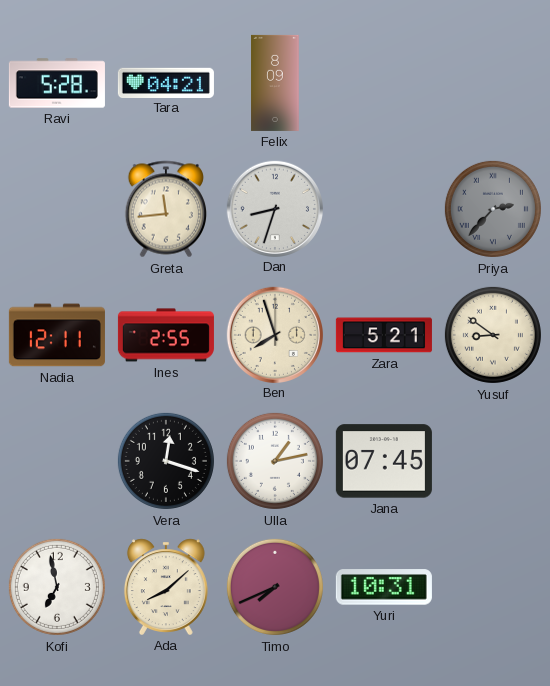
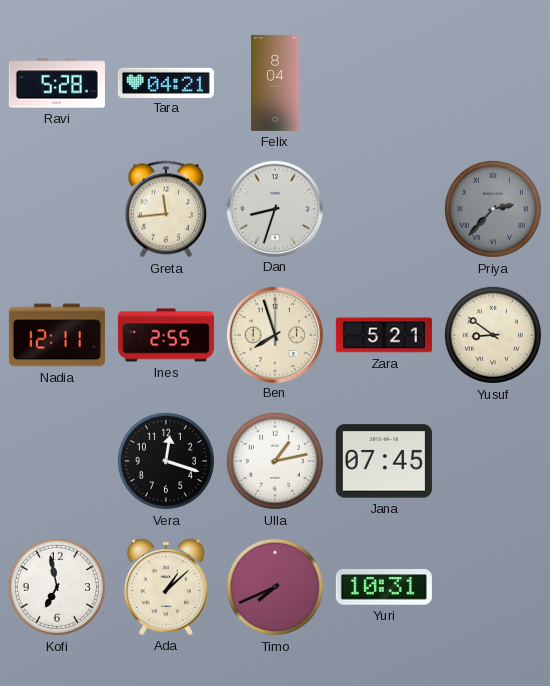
Felix: 8:09 -> 8:04
Ada: 8:08 -> 1:08
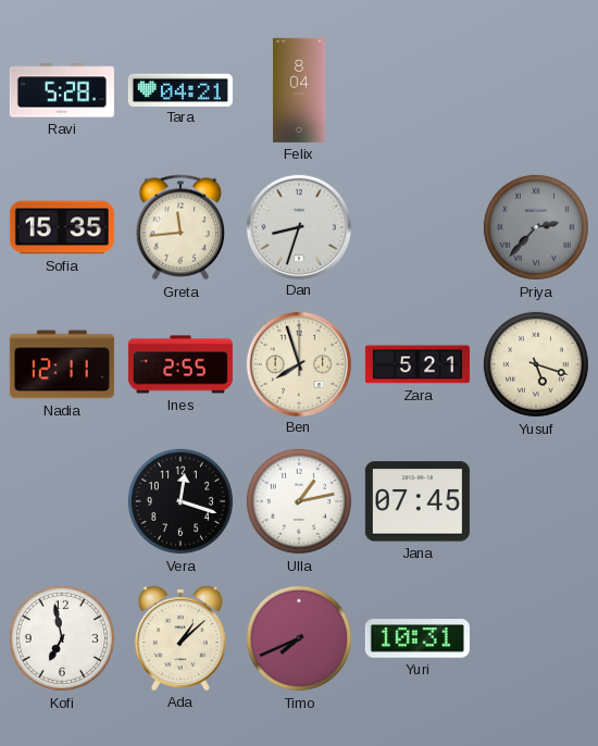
Sofia: none -> 15:35
Yusuf: 8:51 -> 5:18
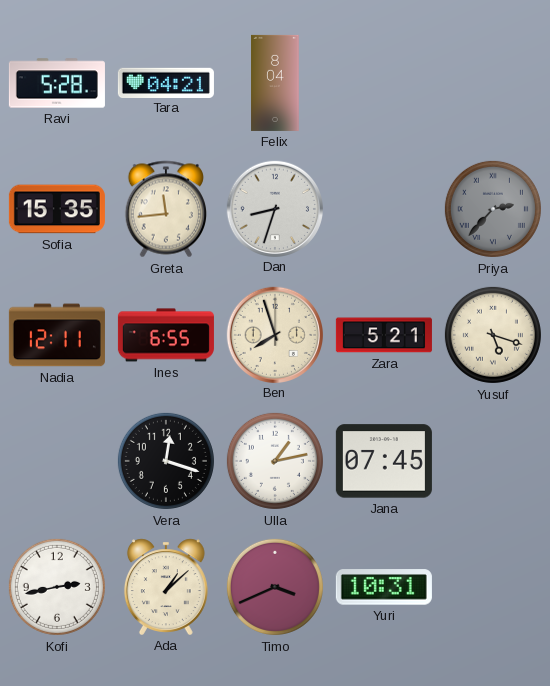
Ines: 2:55 -> 6:55
Kofi: 6:58 -> 2:43
Timo: 7:41 -> 3:41
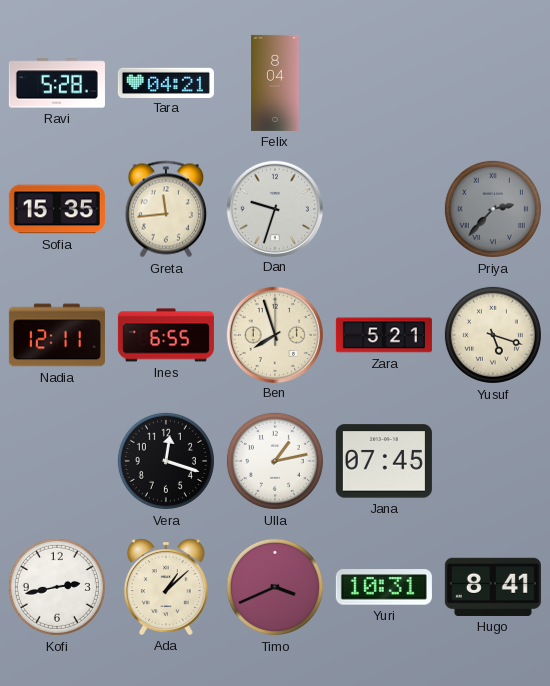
Dan: 8:33 -> 9:33
Hugo: none -> 8:41
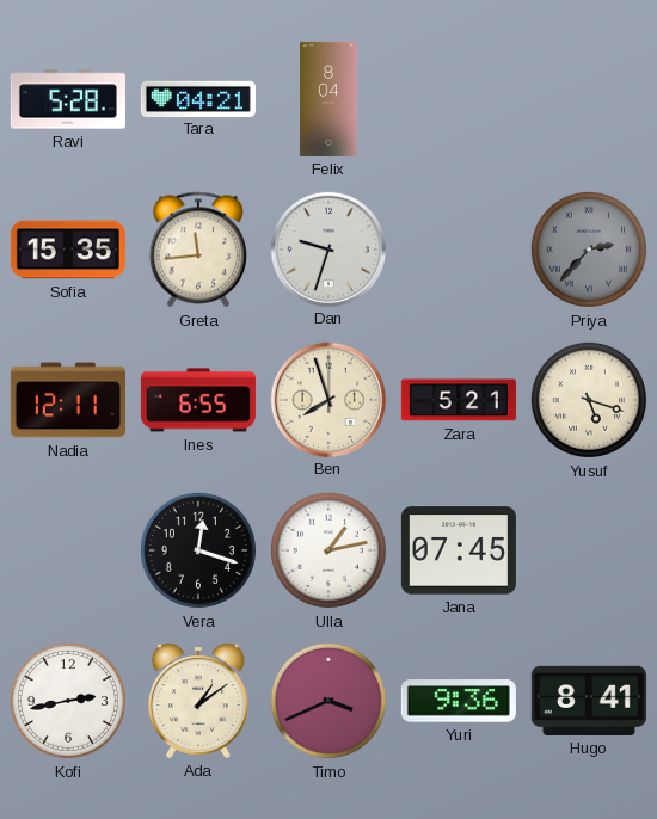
Ada: 1:08 -> 1:09
Yuri: 10:31 -> 9:36
